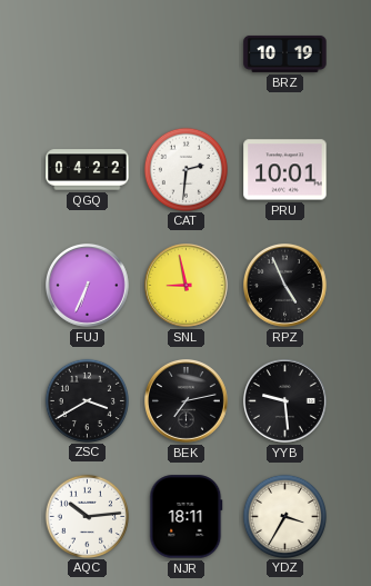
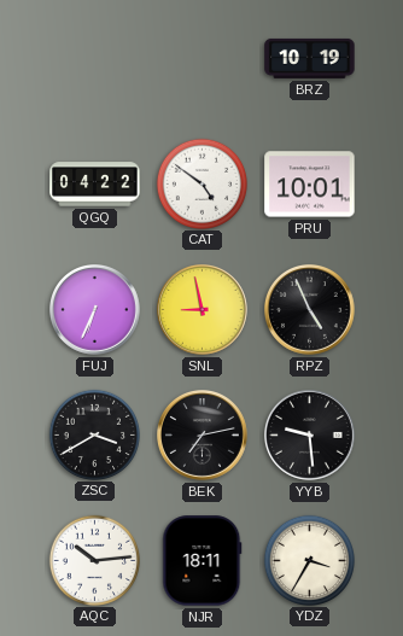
CAT: 2:31 -> 4:51
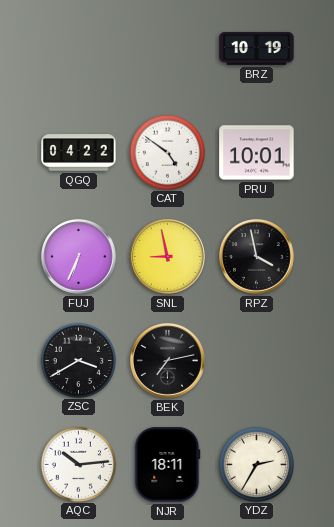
RPZ: 4:56 -> 3:58
YYB: 9:29 -> none
YDZ: 3:35 -> 2:35
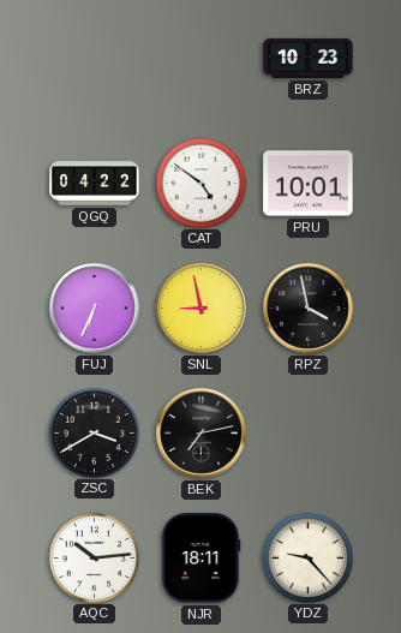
BRZ: 10:19 -> 10:23
YDZ: 2:35 -> 9:23
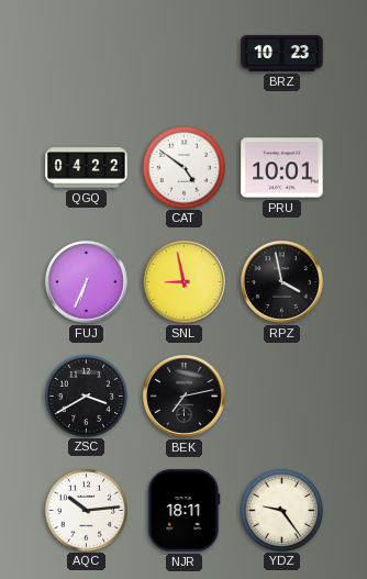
YDZ: 9:23 -> 9:24
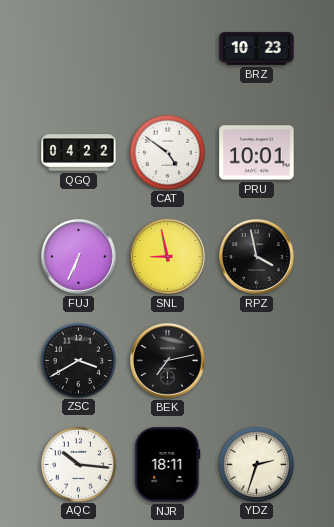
AQC: 10:14 -> 10:16
YDZ: 9:24 -> 2:33
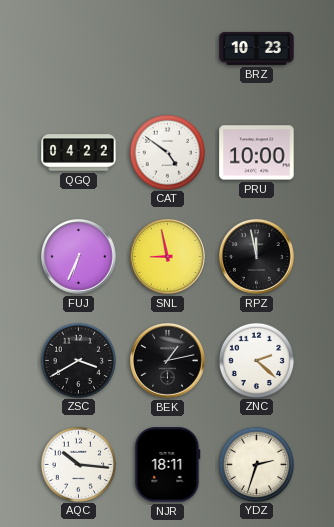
PRU: 10:01 -> 10:00
RPZ: 3:58 -> 11:58
BEK: 7:13 -> 1:13
ZNC: none -> 2:22
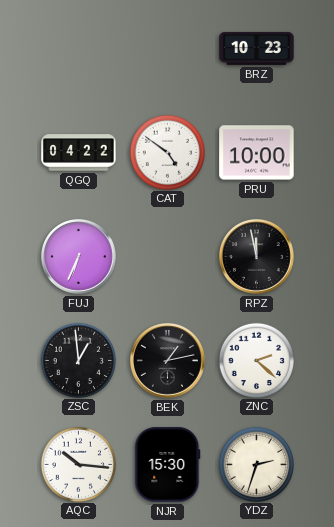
SNL: 8:58 -> none
ZSC: 3:40 -> 12:59
NJR: 18:11 -> 15:30
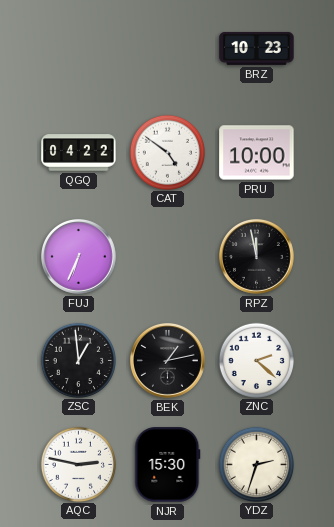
AQC: 10:16 -> 2:47
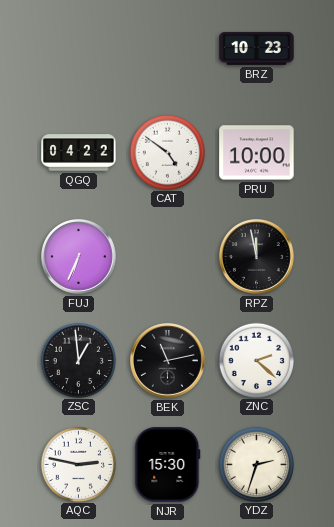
BEK: 1:13 -> 11:13
